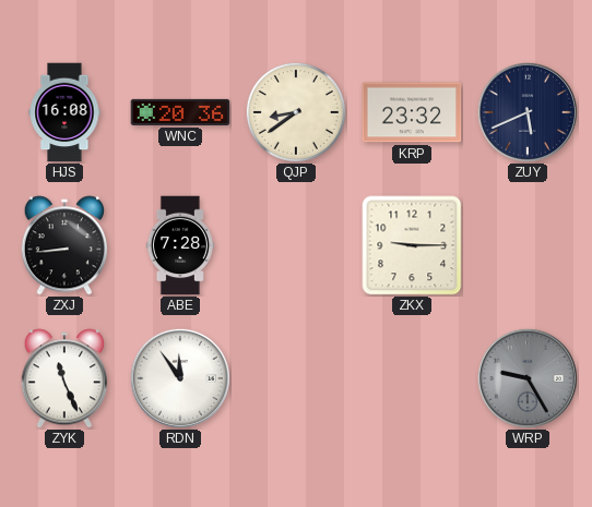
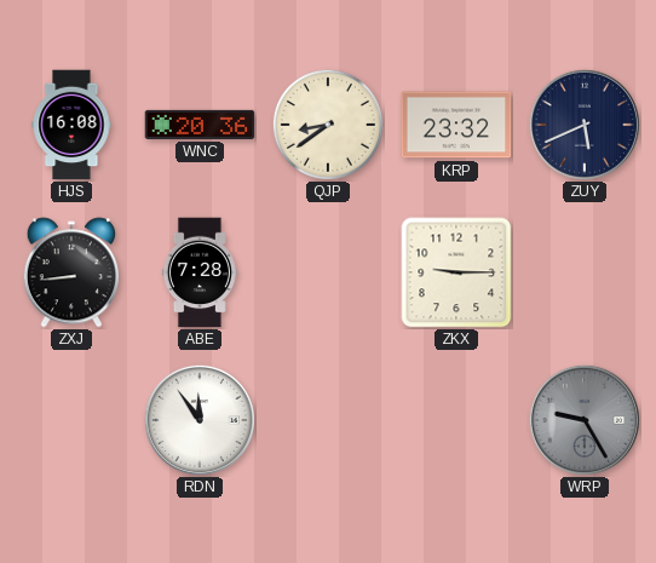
ZYK: 11:26 -> none
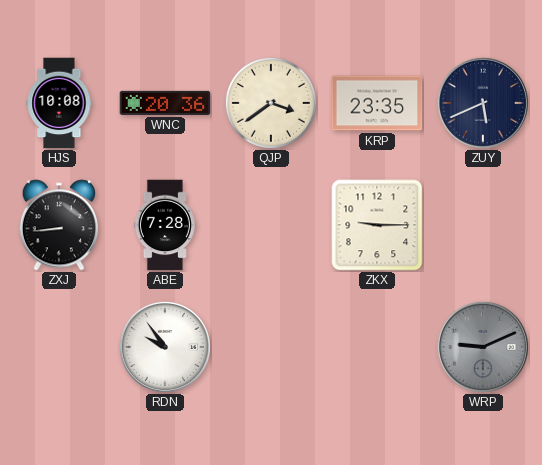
HJS: 16:08 -> 10:08
QJP: 8:39 -> 3:39
KRP: 23:32 -> 23:35
RDN: 11:54 -> 9:54
WRP: 9:25 -> 9:11
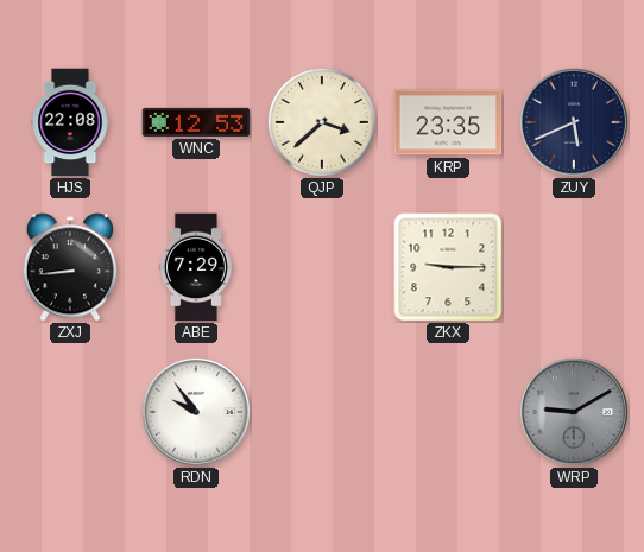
HJS: 10:08 -> 22:08
WNC: 20:36 -> 12:53
QJP: 3:39 -> 3:38
ABE: 7:28 -> 7:29
WRP: 9:11 -> 9:10
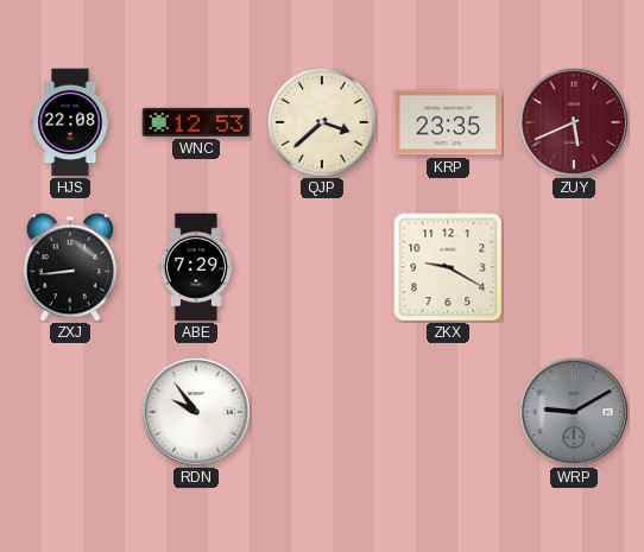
ZUY dial: navy -> burgundy
ZKX: 9:15 -> 9:20
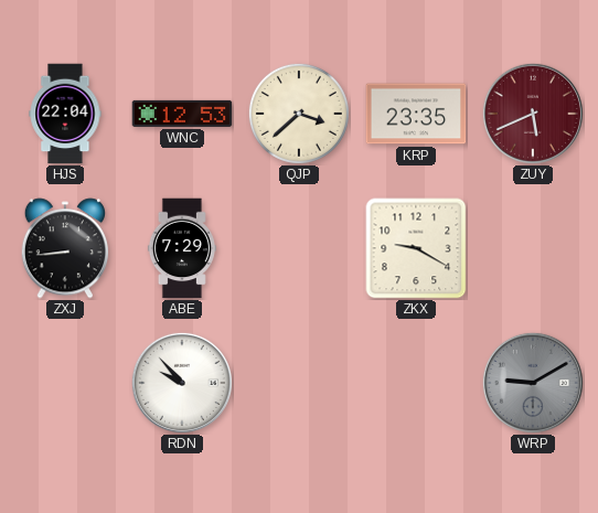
HJS: 22:08 -> 22:04
RDN: 9:54 -> 9:53
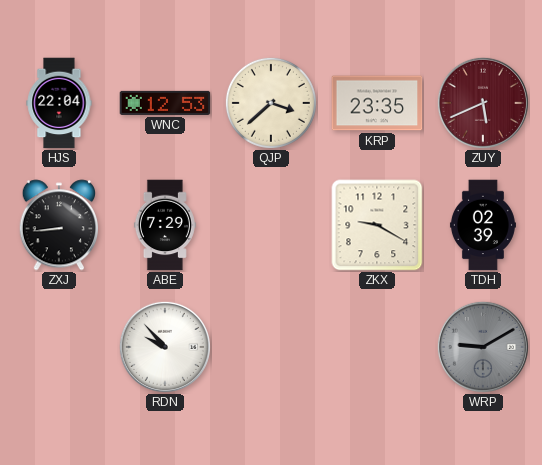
TDH: none -> 02:39
